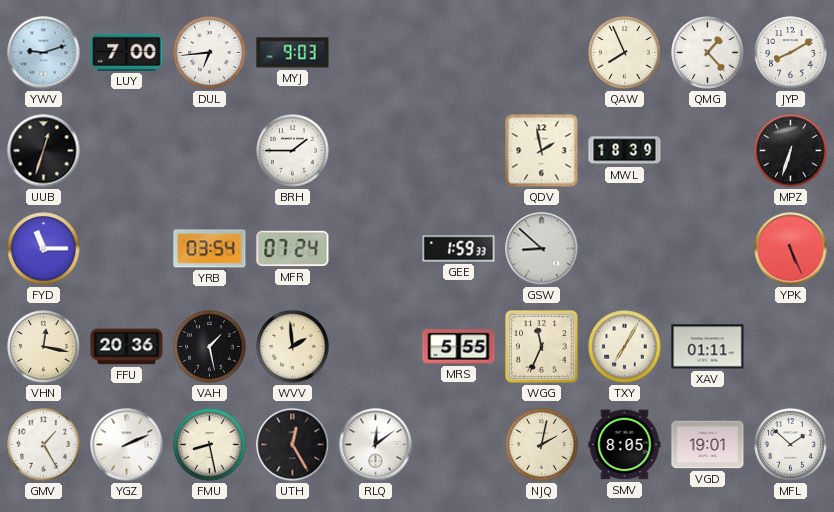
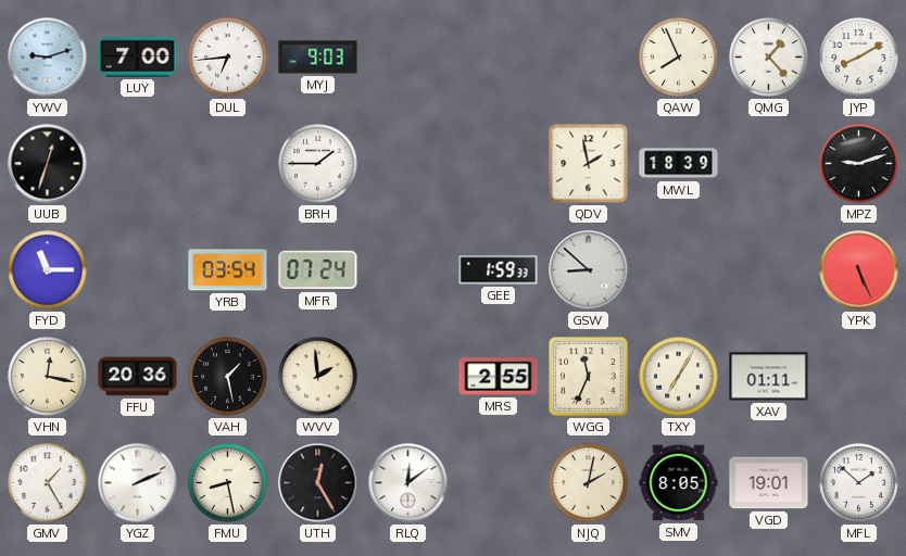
MPZ: 6:33 -> 9:12
MRS: 5:55 -> 2:55
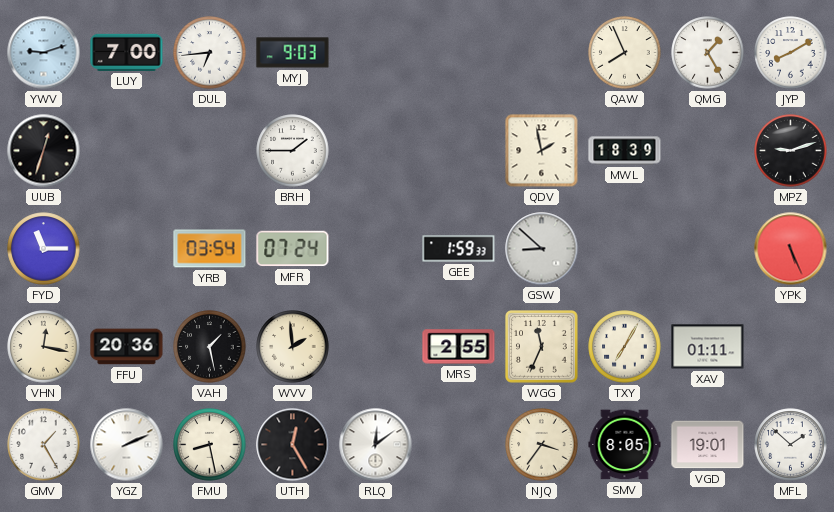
QMG: 1:23 -> 1:25
NJQ: 2:02 -> 3:36
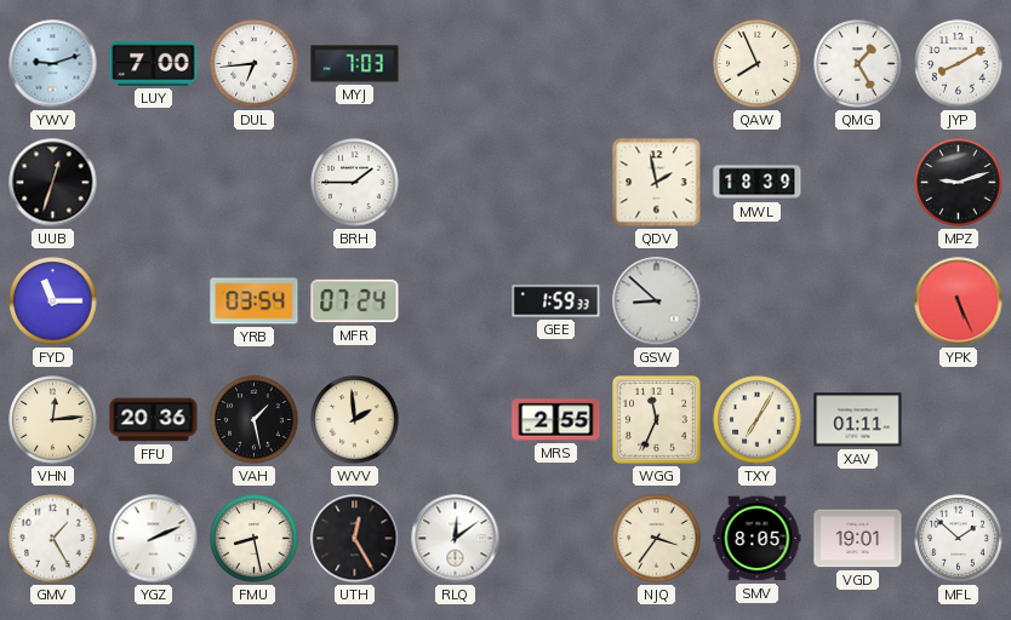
MYJ: 9:03 -> 7:03
VHN: 12:17 -> 12:14
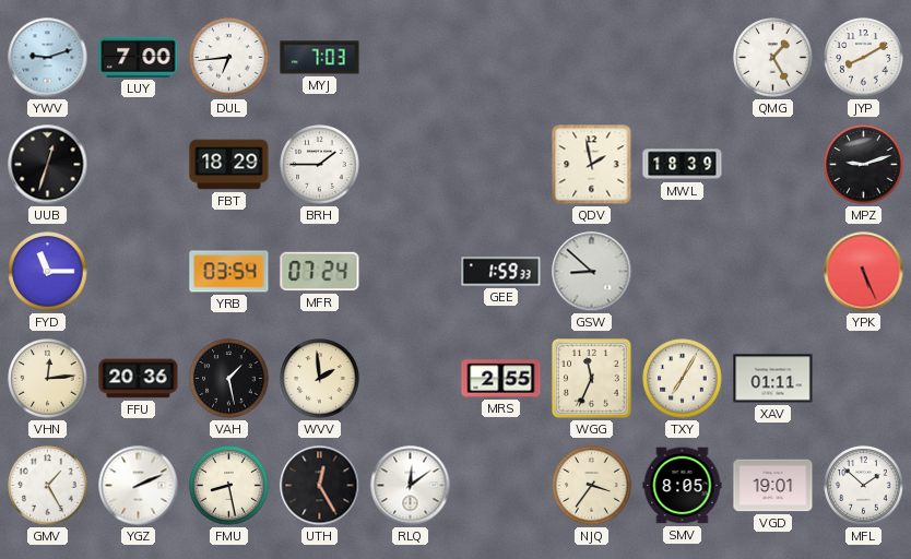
QAW: 7:56 -> none
FBT: none -> 18:29
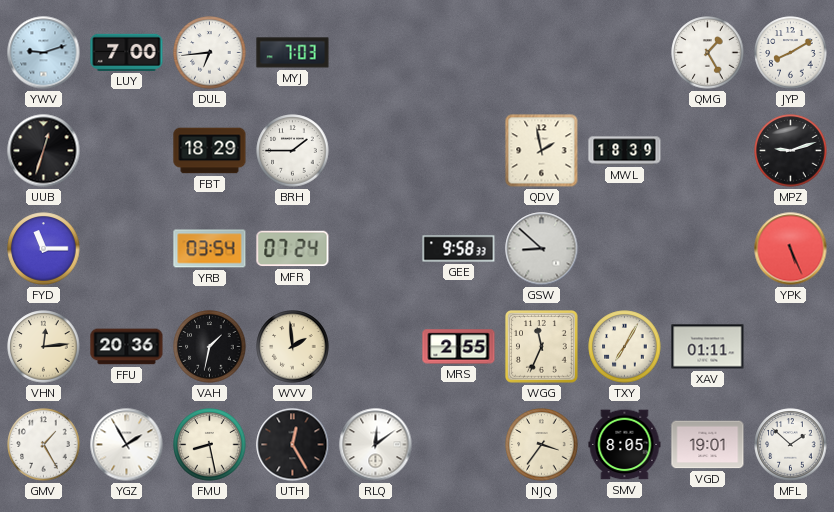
GEE: 1:59 -> 9:58
VAH: 1:28 -> 1:32
YGZ: 2:11 -> 1:55
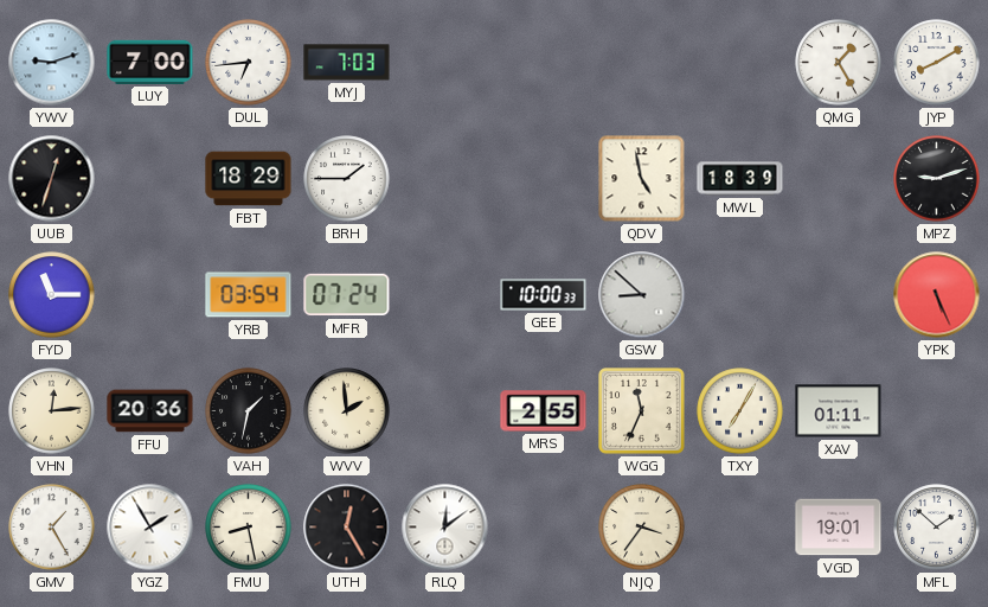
QDV: 1:58 -> 4:58
GEE: 9:58 -> 10:00
SMV: 8:05 -> none
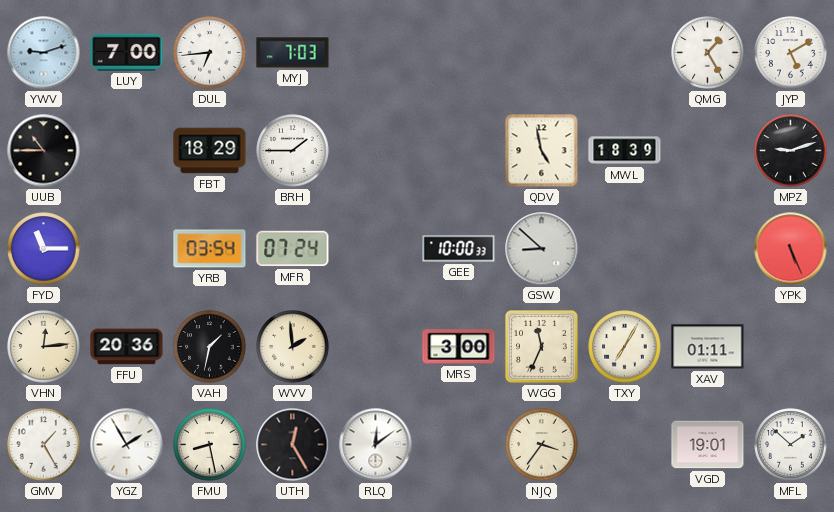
JYP: 8:10 -> 5:10
UUB: 12:33 -> 10:45
MRS: 2:55 -> 3:00
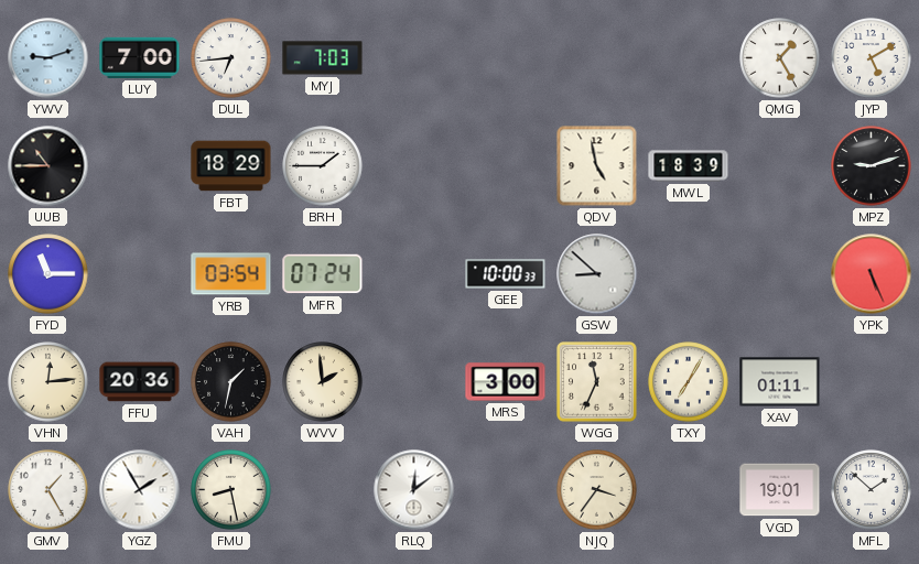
UTH: 12:25 -> none
